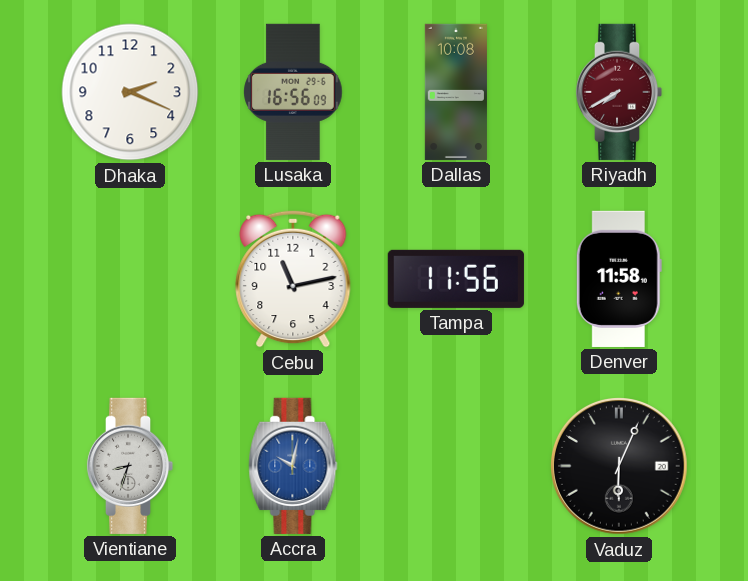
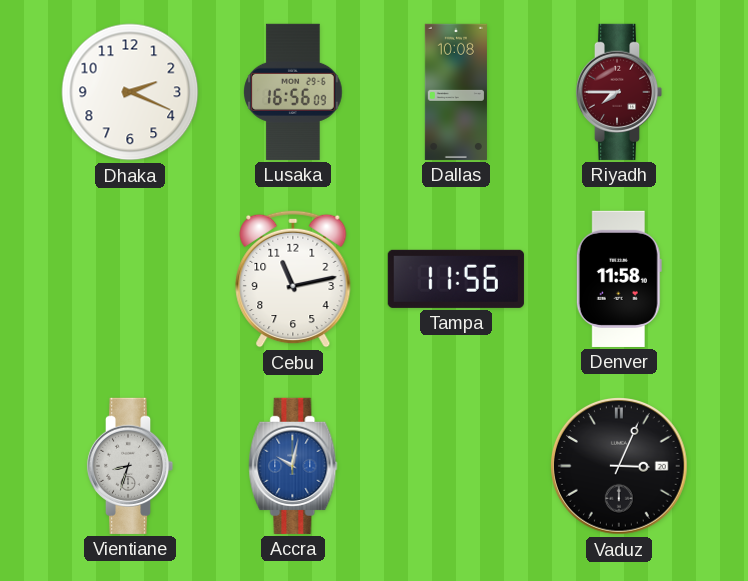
Riyadh: 7:40 -> 7:45
Vaduz: 6:04 -> 3:04
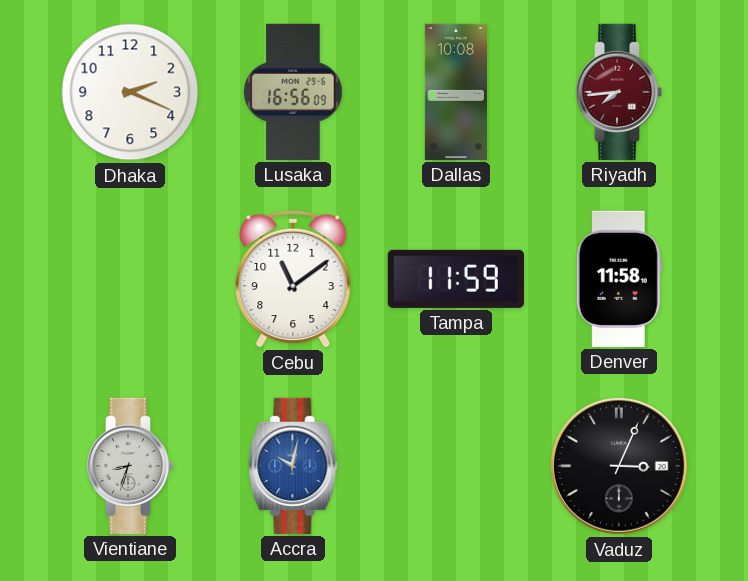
Riyadh: 7:45 -> 7:44
Cebu: 11:13 -> 11:09
Tampa: 11:56 -> 11:59
